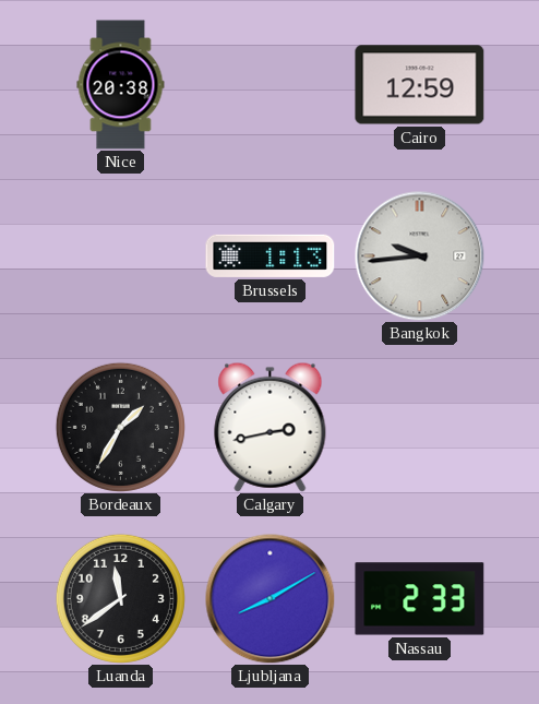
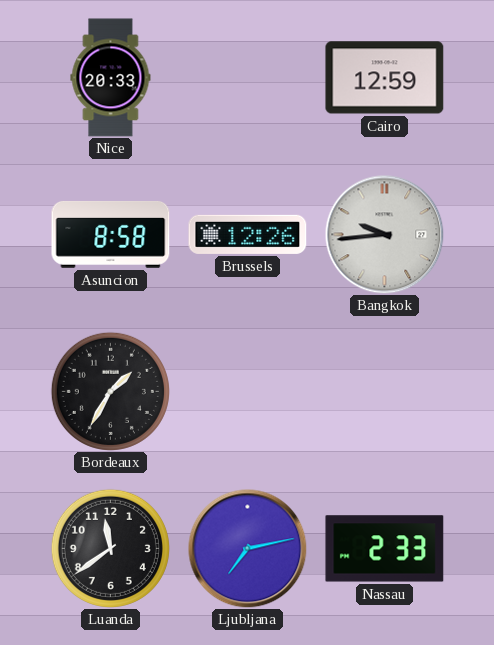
Nice: 20:38 -> 20:33
Asuncion: none -> 8:58
Brussels: 1:13 -> 12:26
Calgary: 2:43 -> none
Ljubljana: 8:10 -> 7:13
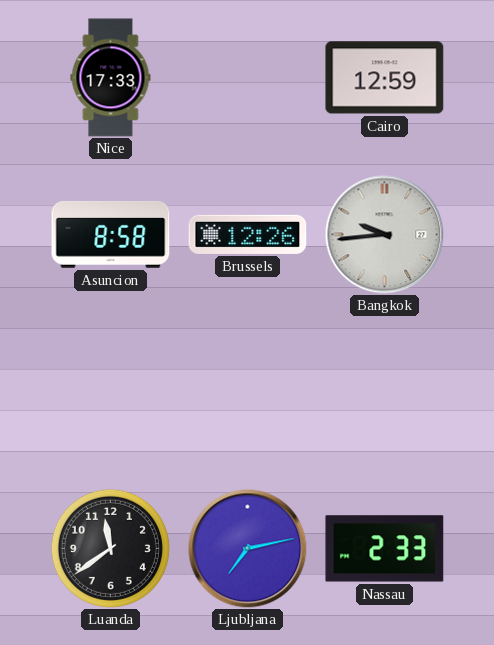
Nice: 20:33 -> 17:33
Bordeaux: 1:35 -> none
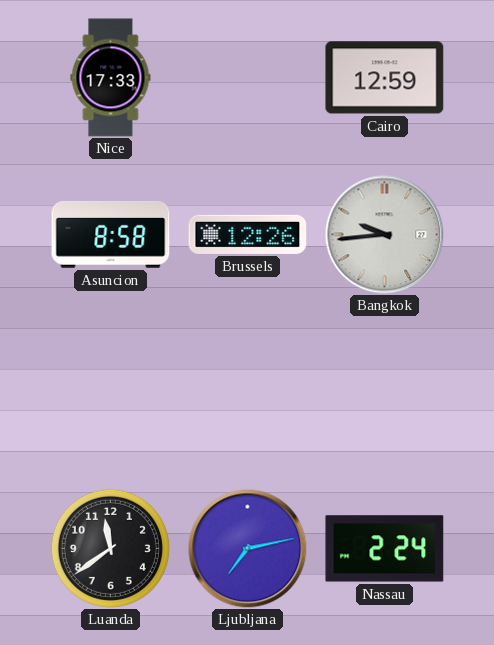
Nassau: 2:33 -> 2:24
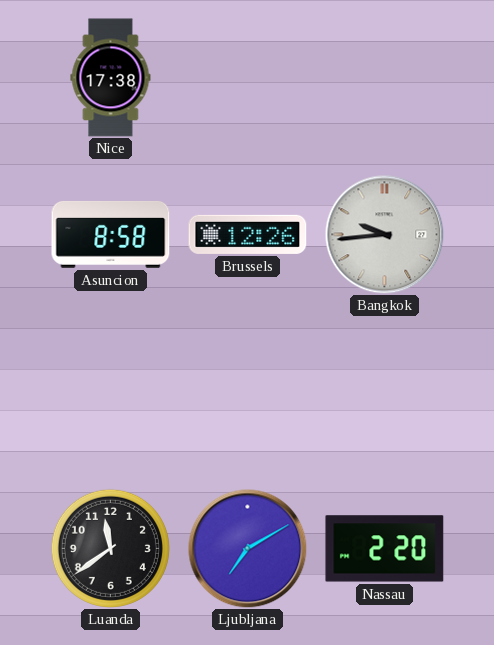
Nice: 17:33 -> 17:38
Cairo: 12:59 -> none
Ljubljana: 7:13 -> 7:10
Nassau: 2:24 -> 2:20
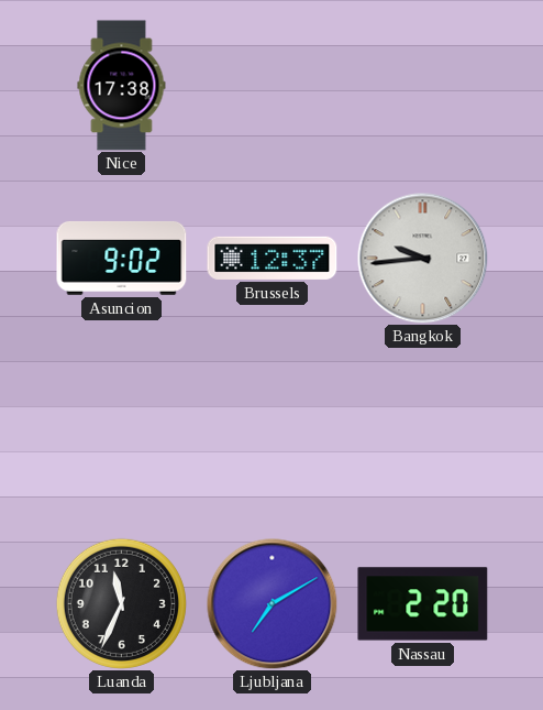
Asuncion: 8:58 -> 9:02
Brussels: 12:26 -> 12:37
Luanda: 11:39 -> 11:34
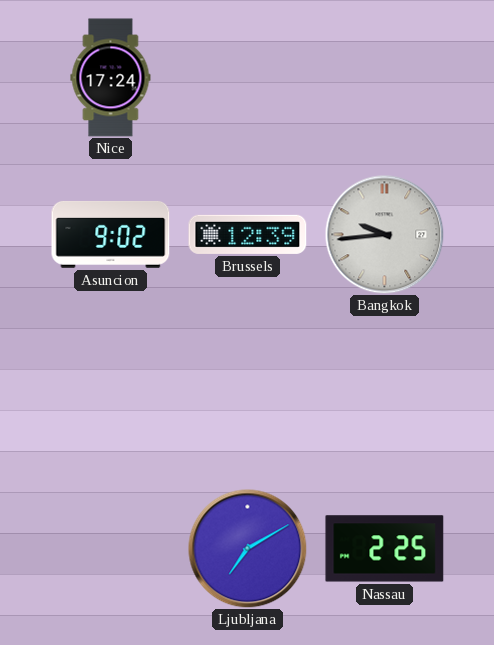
Nice: 17:38 -> 17:24
Brussels: 12:37 -> 12:39
Luanda: 11:34 -> none
Nassau: 2:20 -> 2:25
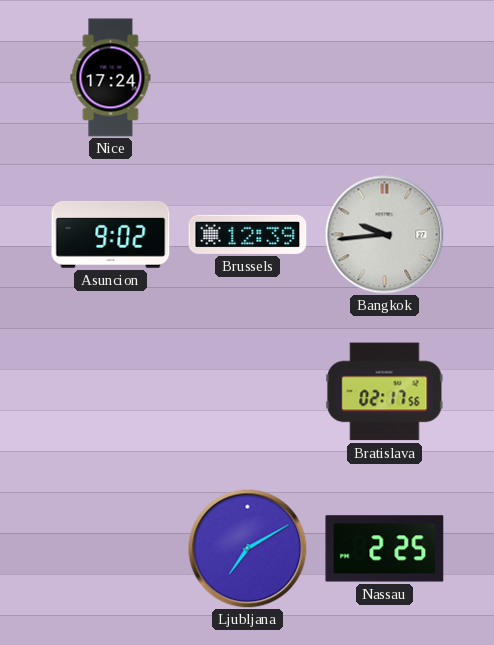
Bratislava: none -> 02:17
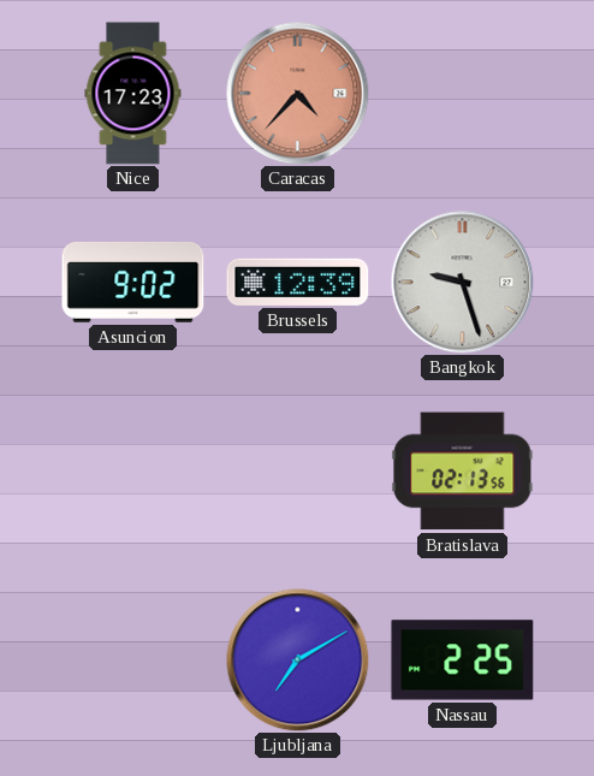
Nice: 17:24 -> 17:23
Caracas: none -> 4:37
Bangkok: 9:44 -> 9:27
Bratislava: 02:17 -> 02:13
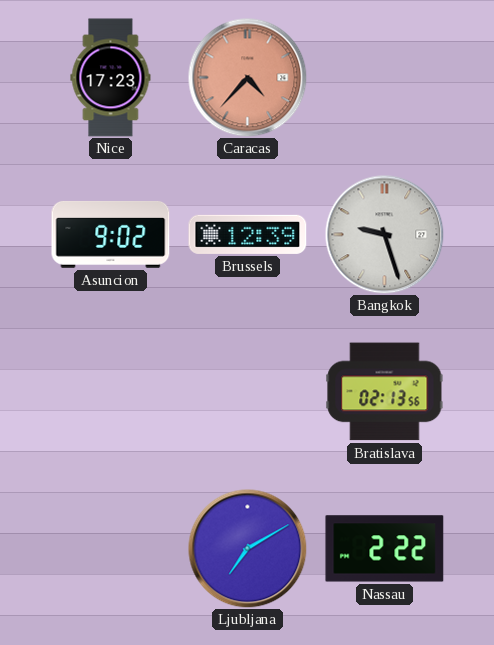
Nassau: 2:25 -> 2:22
